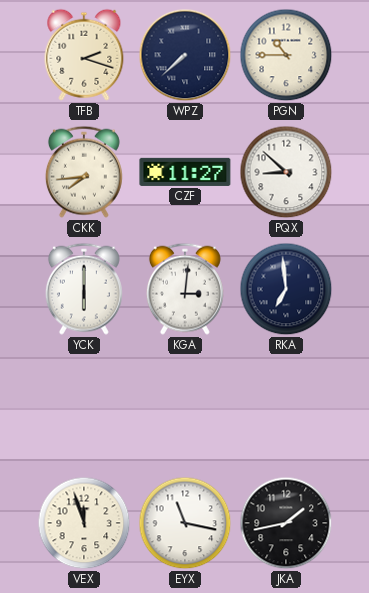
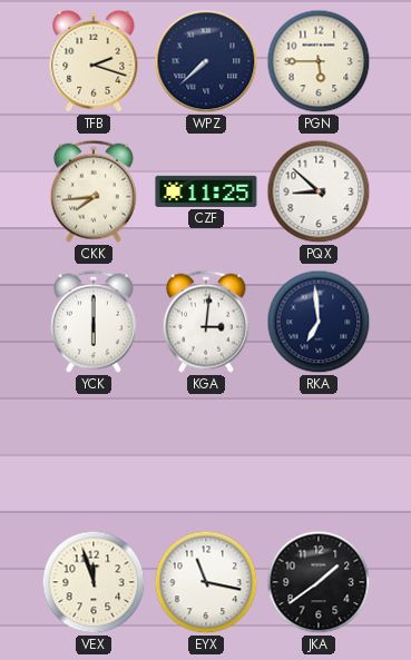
PGN: 10:45 -> 5:45
CZF: 11:27 -> 11:25
JKA: 1:43 -> 1:39
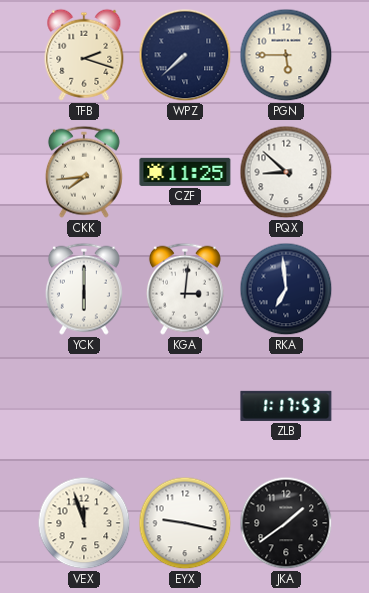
ZLB: none -> 1:17
EYX: 11:17 -> 9:17
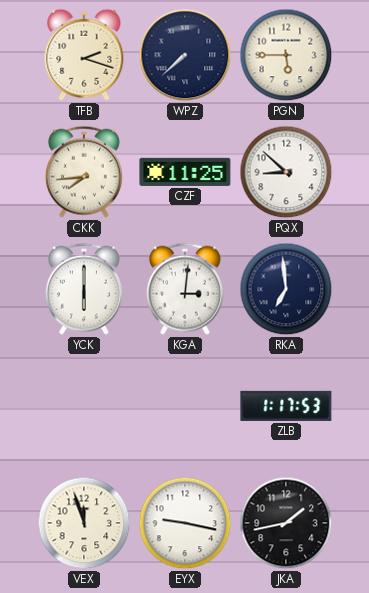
JKA: 1:39 -> 1:43
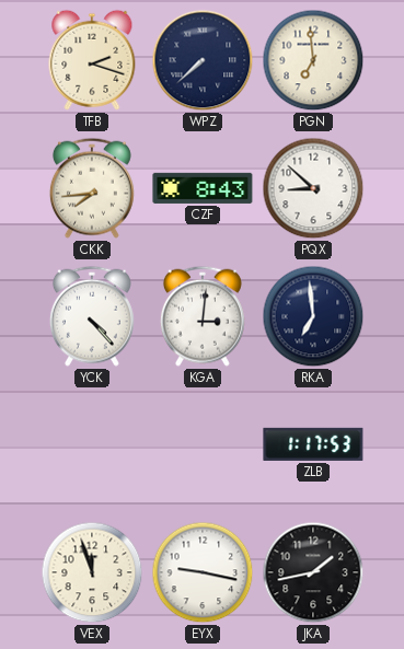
PGN: 5:45 -> 6:59
CZF: 11:25 -> 8:43
YCK: 6:00 -> 4:23
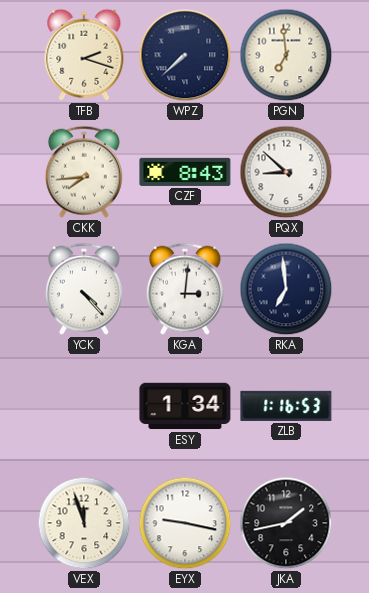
ESY: none -> 1:34
ZLB: 1:17 -> 1:16
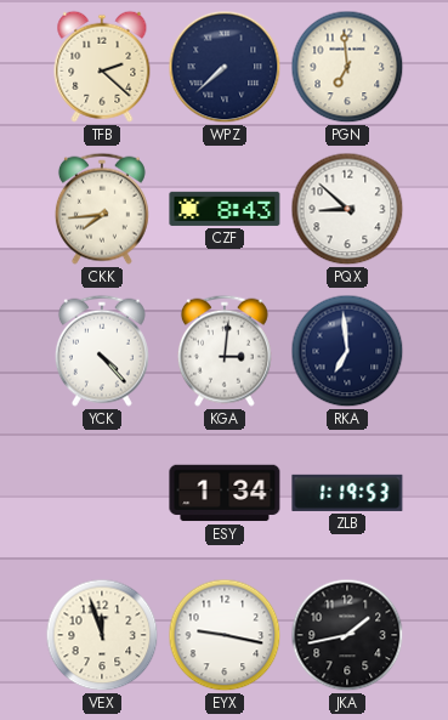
TFB: 2:18 -> 2:22
ZLB: 1:16 -> 1:19
